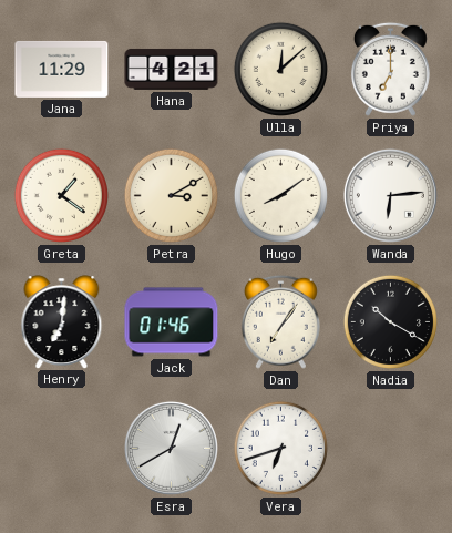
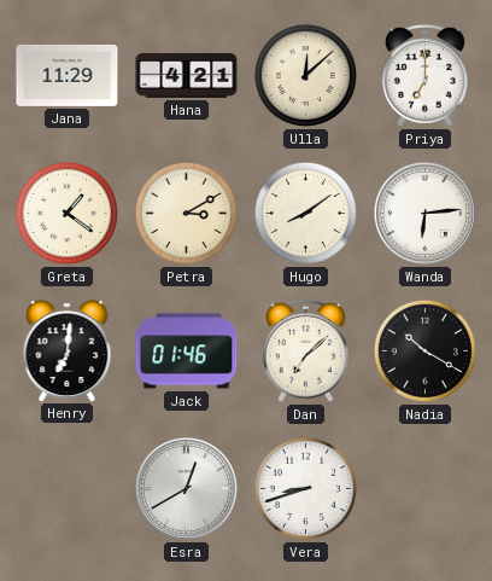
Dan: 7:06 -> 7:08
Vera: 6:42 -> 8:42
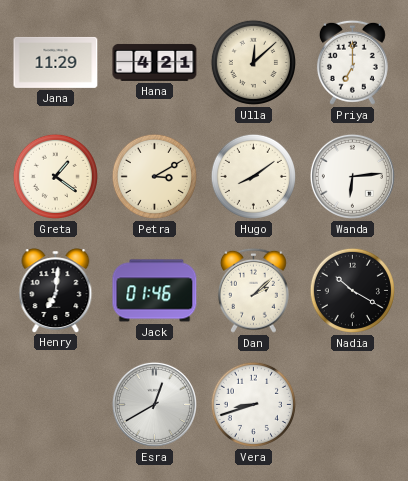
Dan: 7:08 -> 2:08
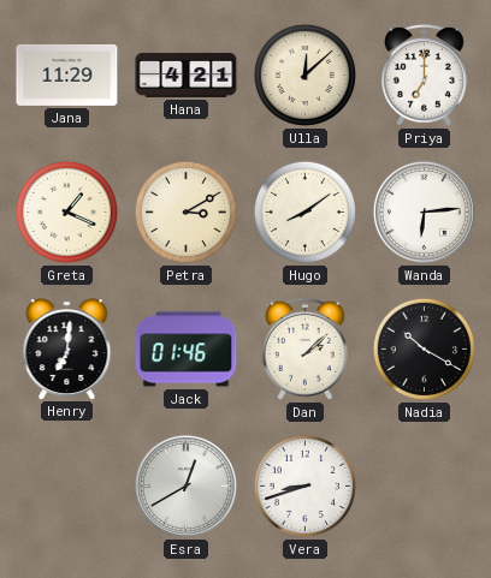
Greta: 1:21 -> 1:19
